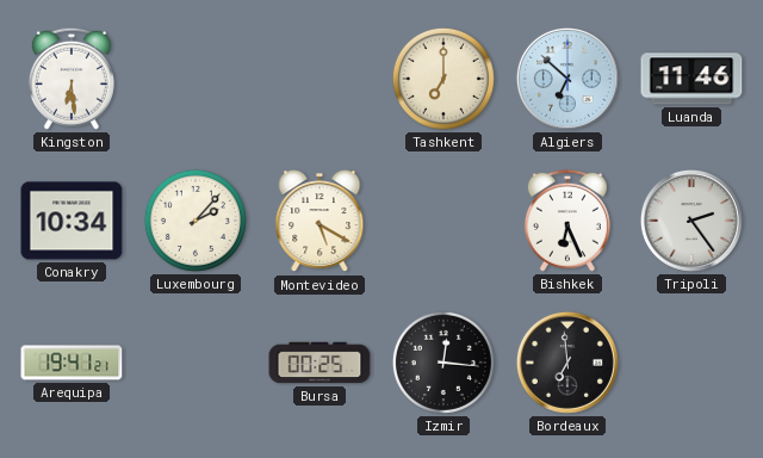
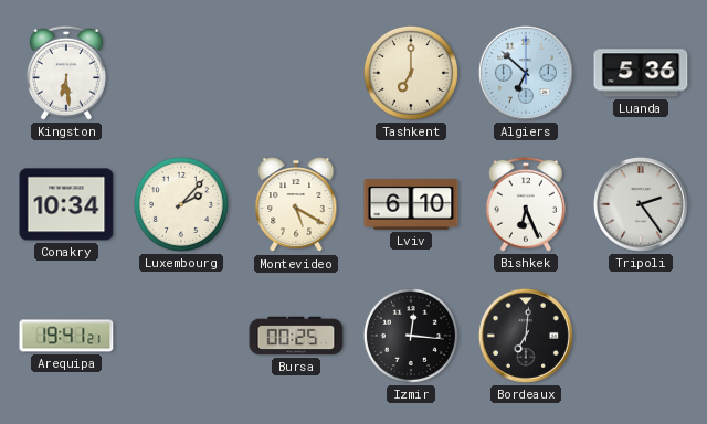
Luanda: 11:46 -> 5:36
Lviv: none -> 6:10
Bordeaux: 6:59 -> 7:01
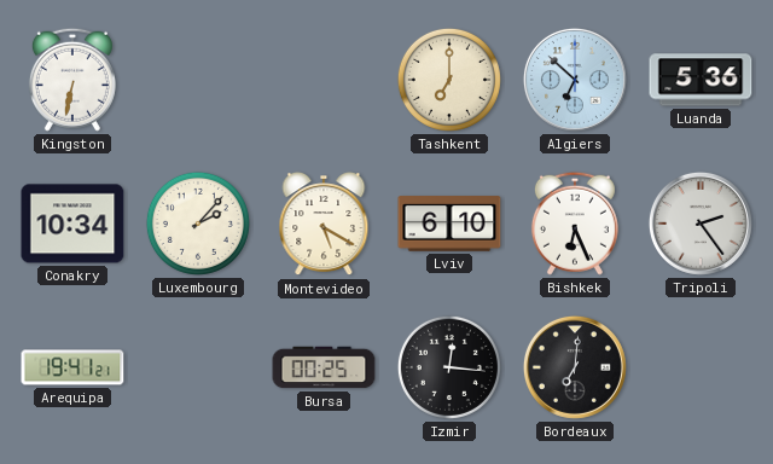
Kingston: 6:29 -> 6:32
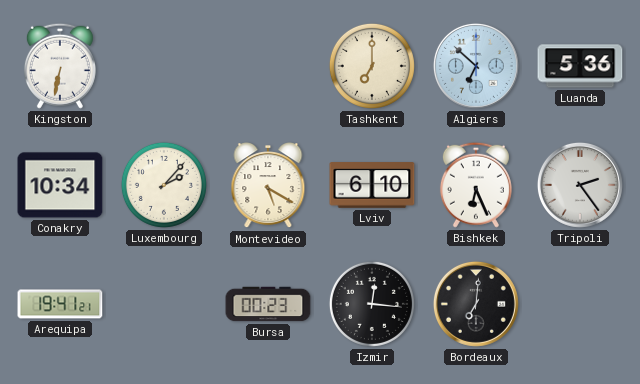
Bursa: 00:25 -> 00:23
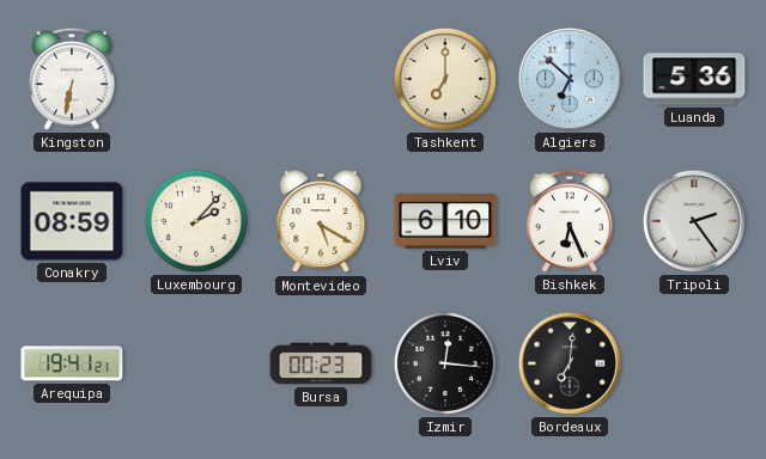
Conakry: 10:34 -> 08:59
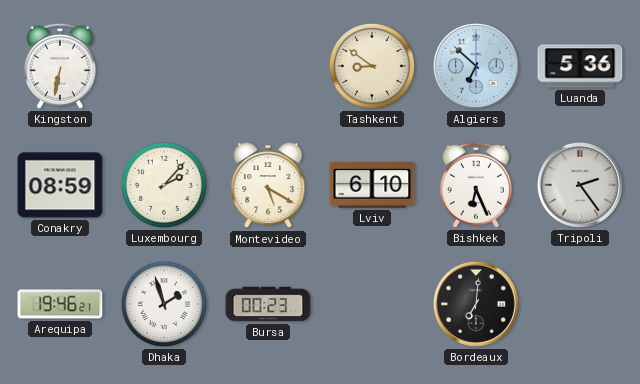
Tashkent: 7:00 -> 8:51
Arequipa: 19:41 -> 19:46
Dhaka: none -> 1:57
Izmir: 12:16 -> none
